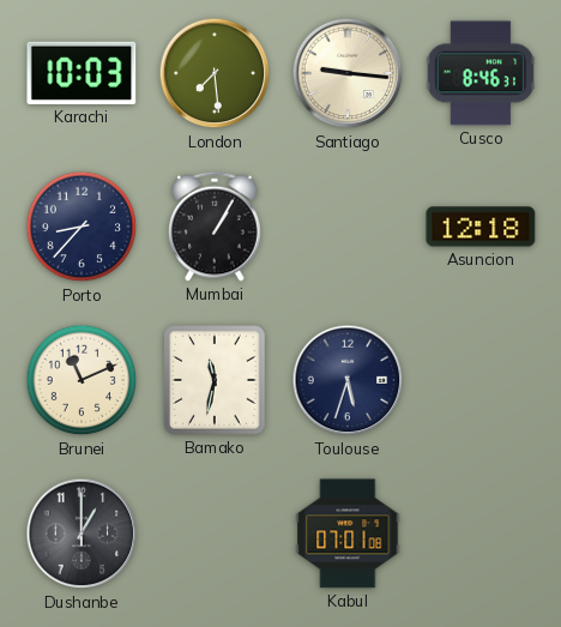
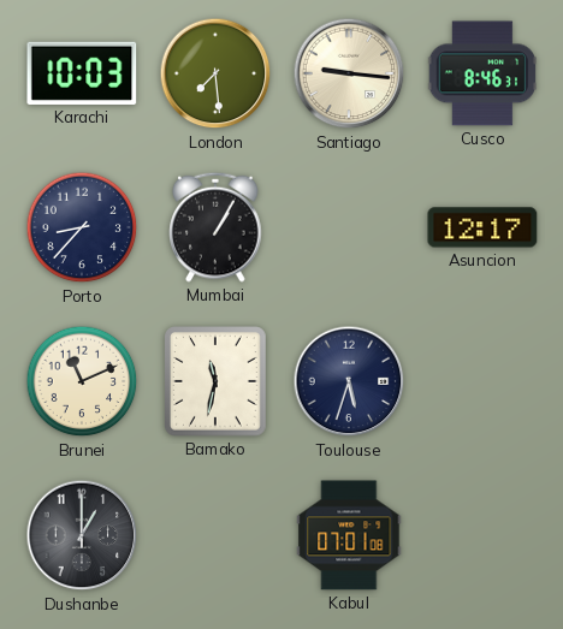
Asuncion: 12:18 -> 12:17
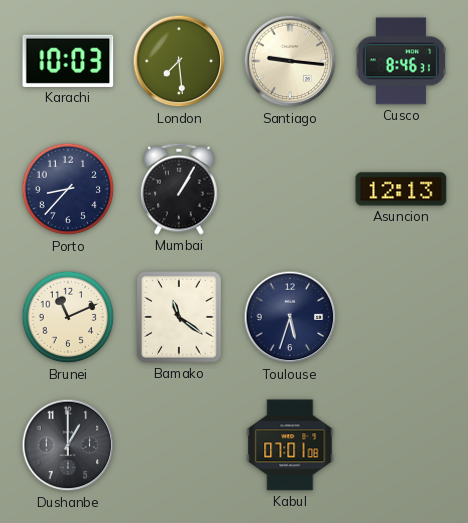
Asuncion: 12:17 -> 12:13
Bamako: 11:32 -> 11:21
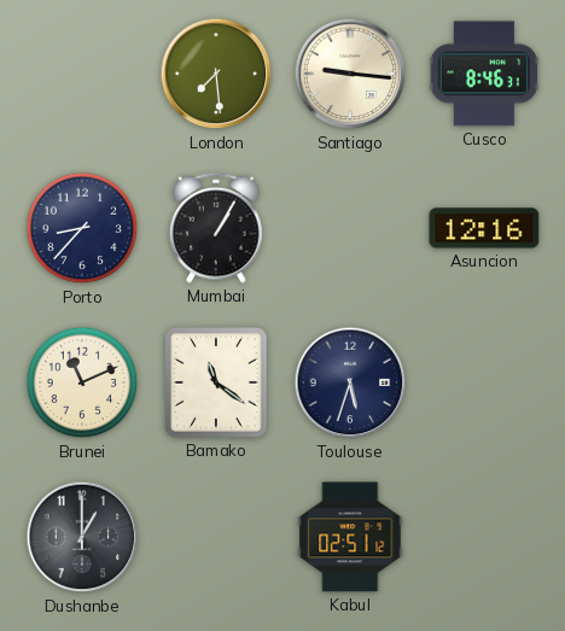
Karachi: 10:03 -> none
Asuncion: 12:13 -> 12:16
Kabul: 07:01 -> 02:51
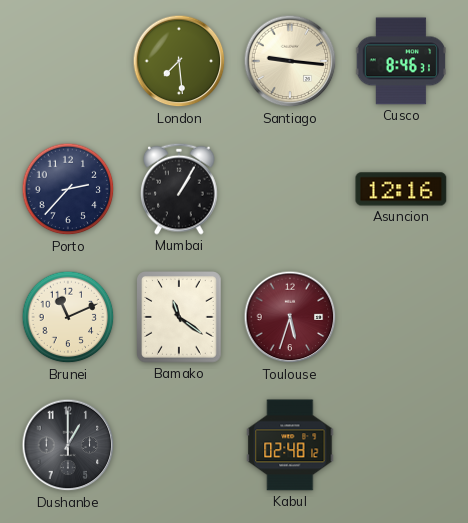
Porto: 8:37 -> 2:37
Toulouse dial: navy -> burgundy
Kabul: 02:51 -> 02:48
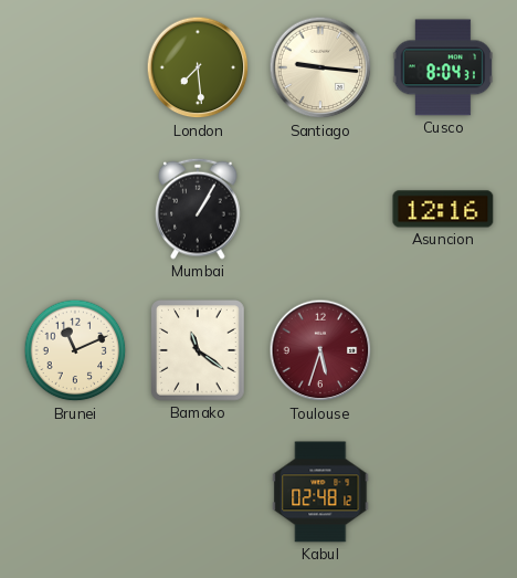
Cusco: 8:46 -> 8:04
Porto: 2:37 -> none
Dushanbe: 1:00 -> none
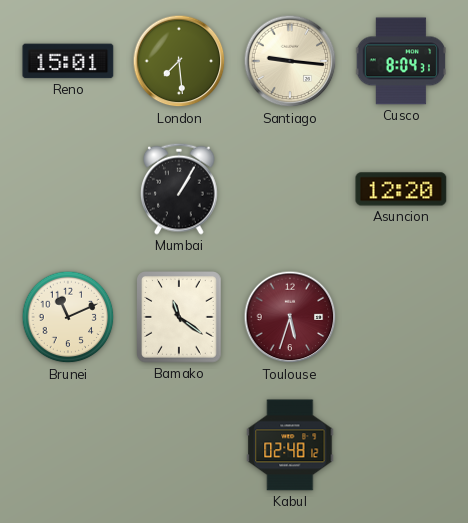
Reno: none -> 15:01
Asuncion: 12:16 -> 12:20
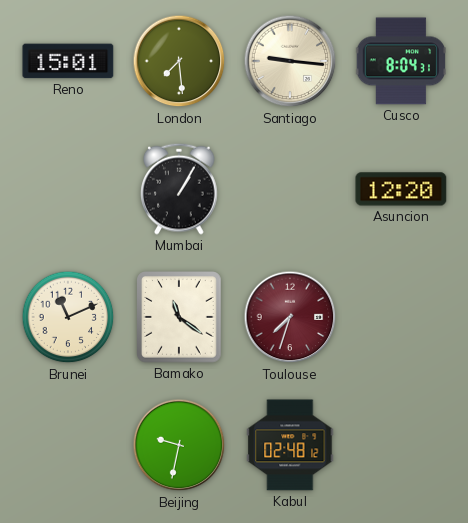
Toulouse: 5:33 -> 7:33
Beijing: none -> 9:32
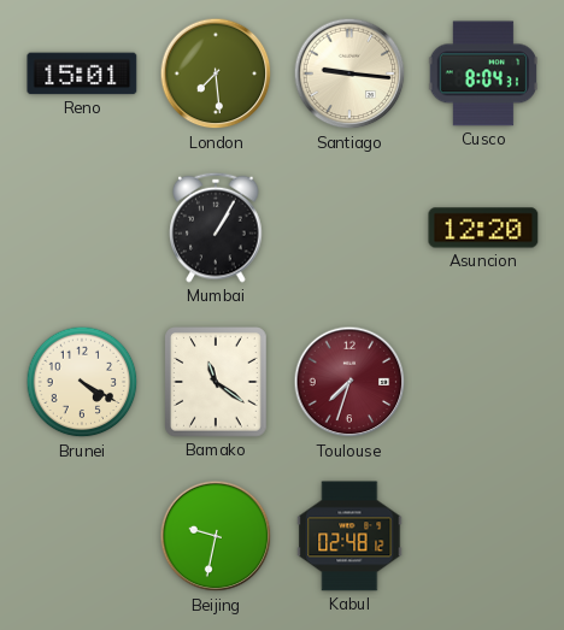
Brunei: 11:11 -> 4:20
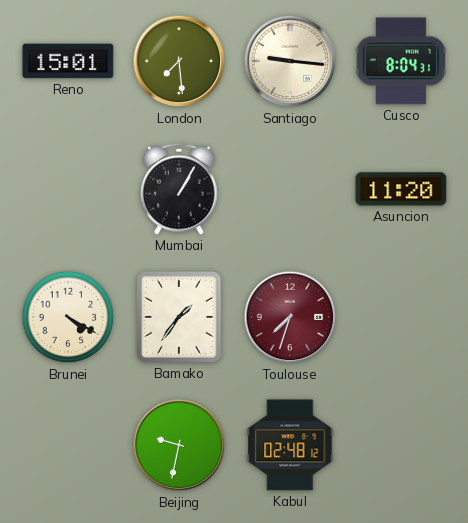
Asuncion: 12:20 -> 11:20
Bamako: 11:21 -> 1:36
